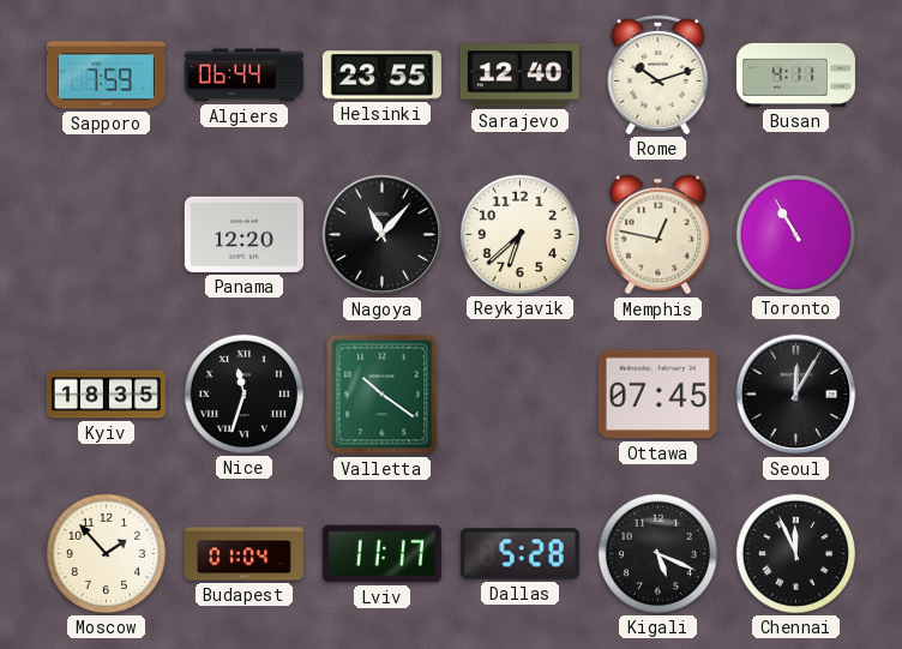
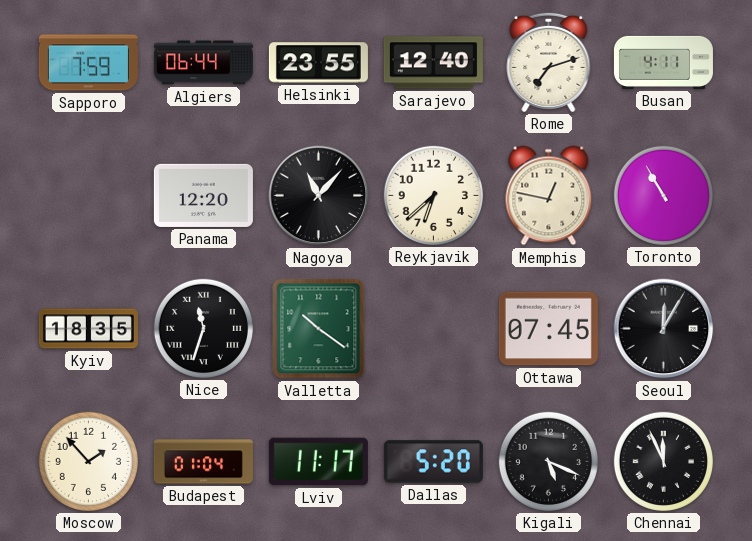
Rome: 10:12 -> 7:12
Dallas: 5:28 -> 5:20
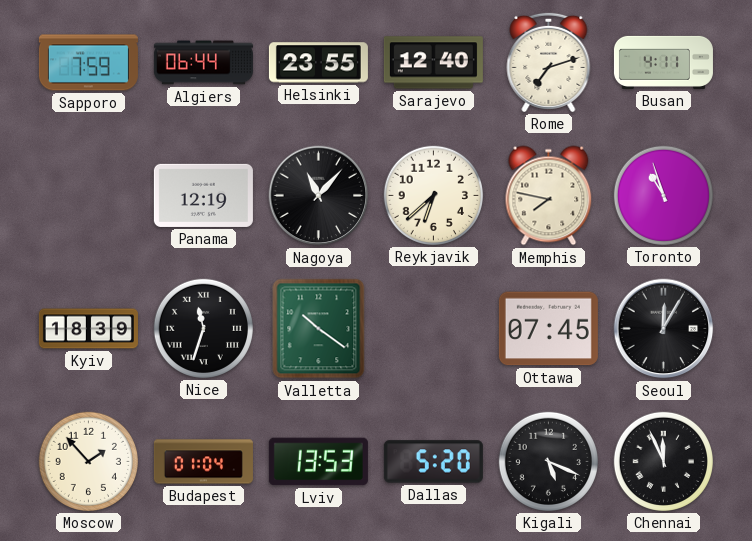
Panama: 12:20 -> 12:19
Memphis: 12:47 -> 7:47
Toronto: 10:55 -> 10:57
Kyiv: 18:35 -> 18:39
Lviv: 11:17 -> 13:53
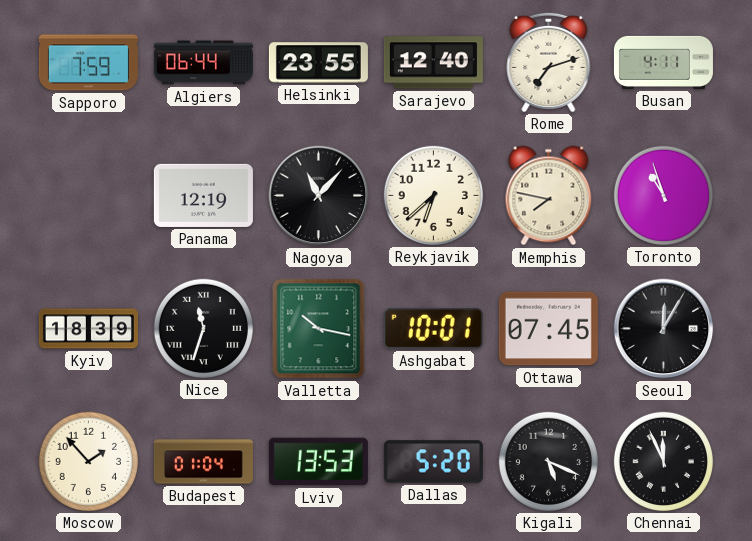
Valletta: 10:21 -> 10:17
Ashgabat: none -> 10:01
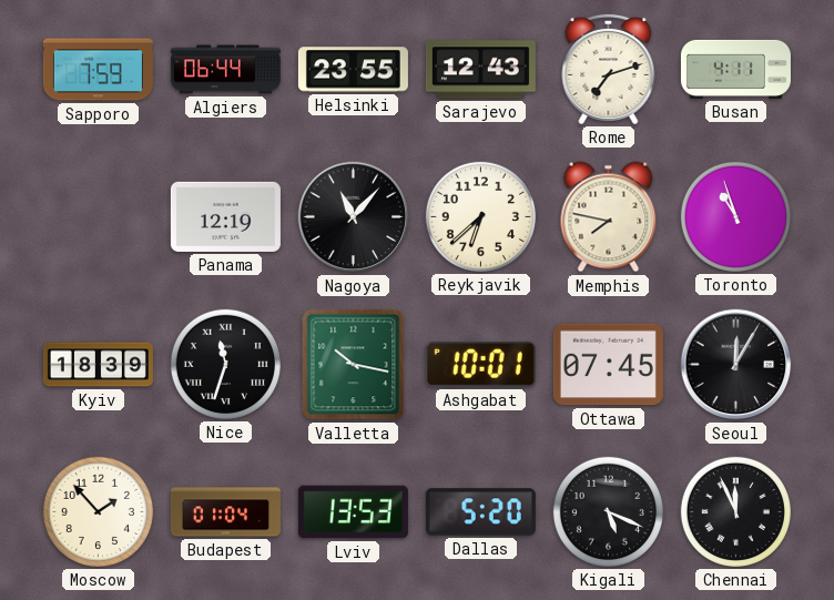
Sarajevo: 12:40 -> 12:43
